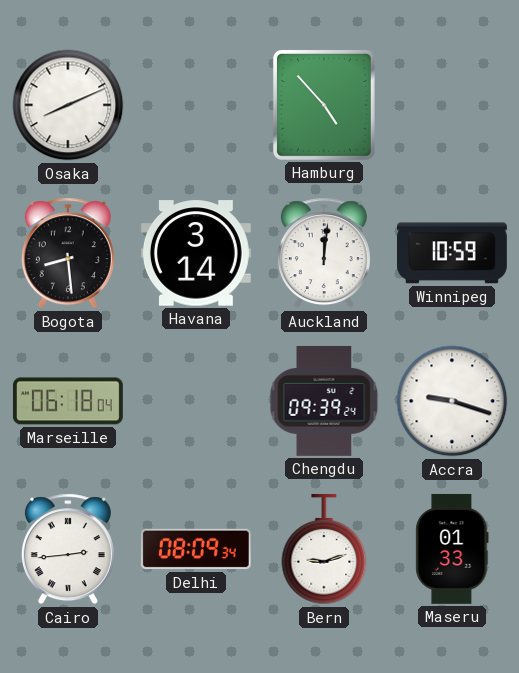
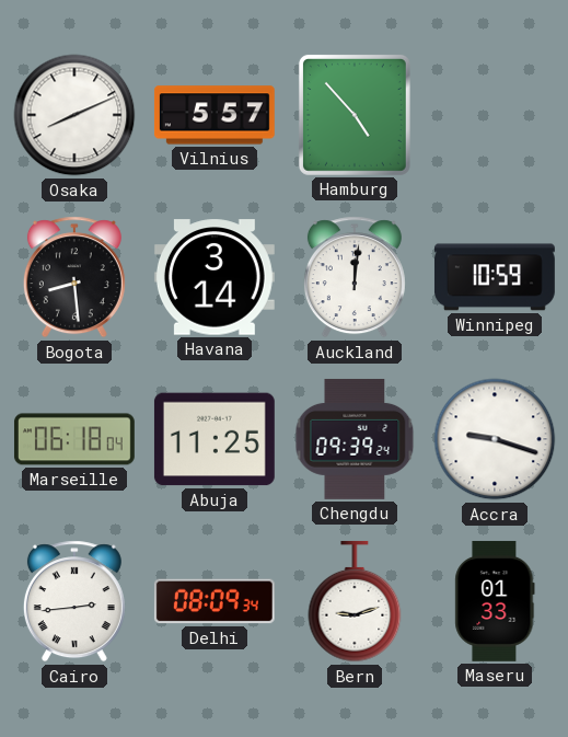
Vilnius: none -> 5:57
Abuja: none -> 11:25
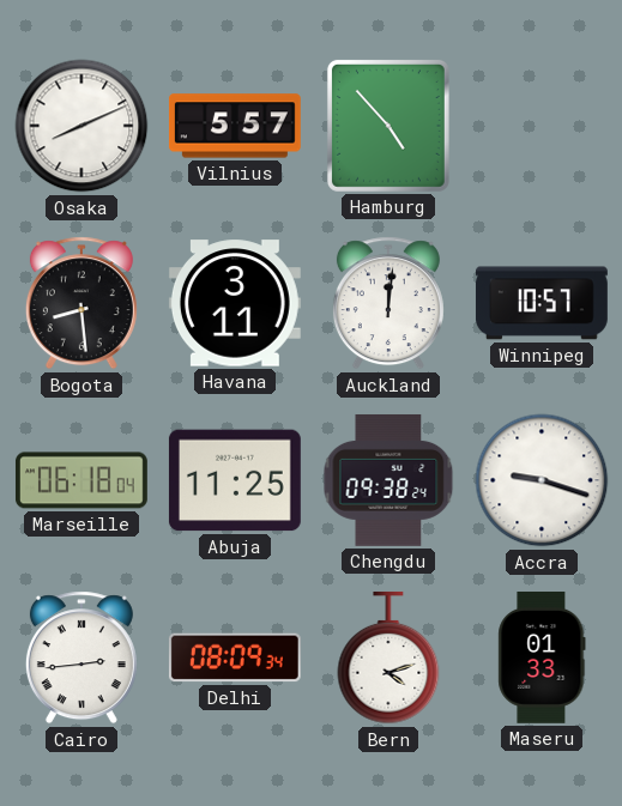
Havana: 3:14 -> 3:11
Winnipeg: 10:59 -> 10:57
Chengdu: 09:39 -> 09:38
Bern: 9:12 -> 4:12
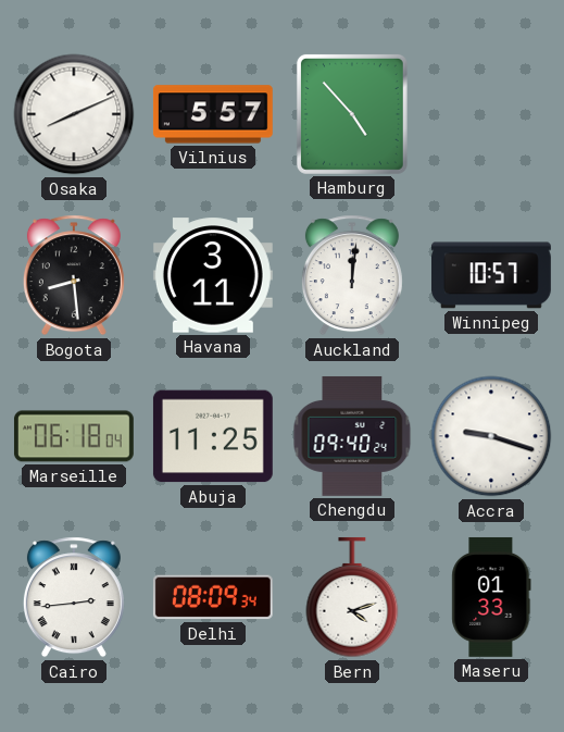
Chengdu: 09:38 -> 09:40
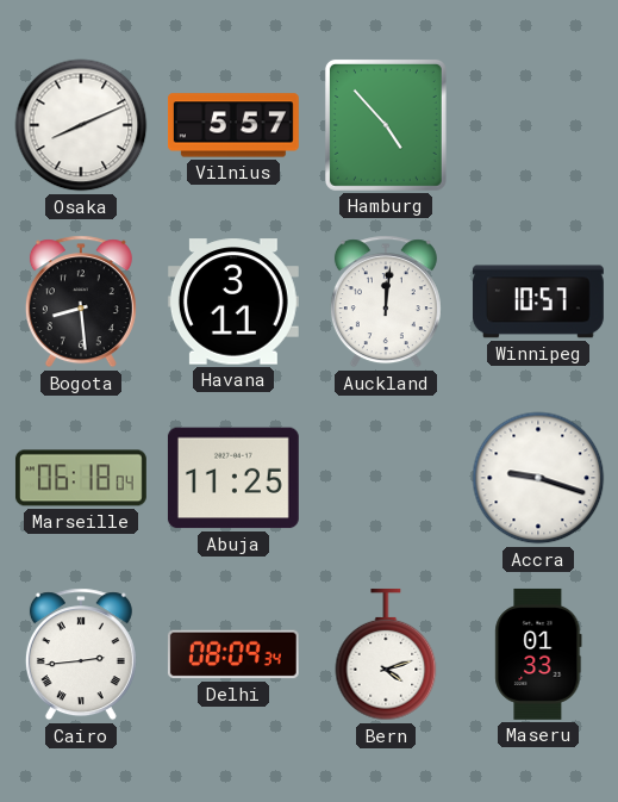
Chengdu: 09:40 -> none
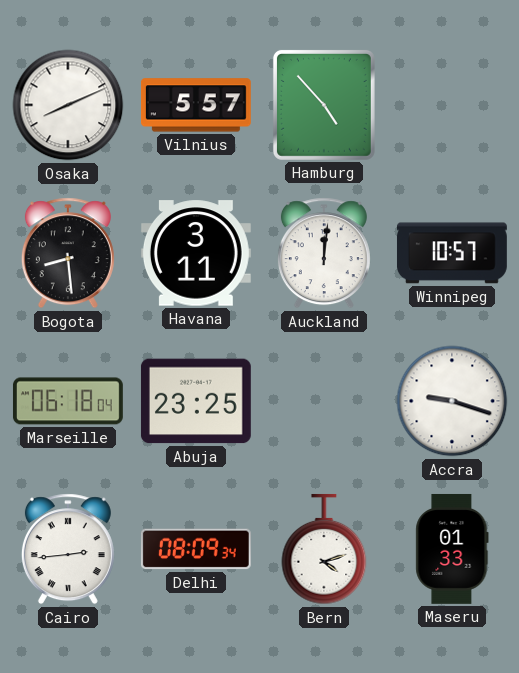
Abuja: 11:25 -> 23:25
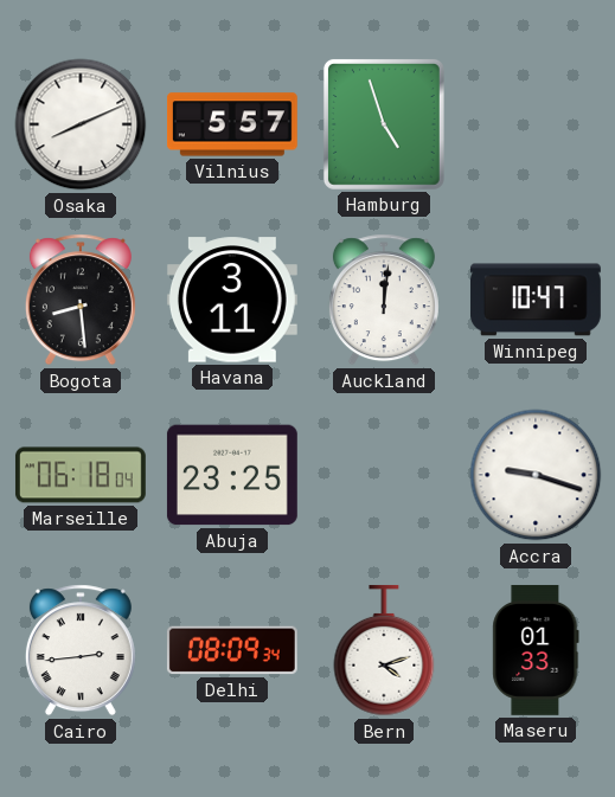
Hamburg: 4:53 -> 4:57
Winnipeg: 10:57 -> 10:47
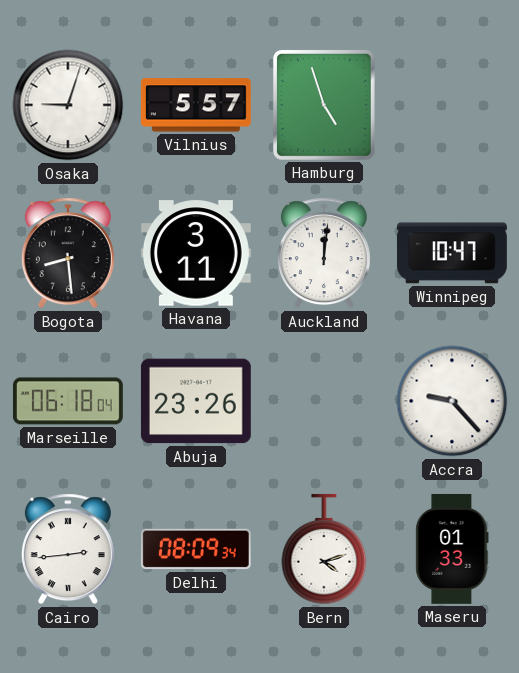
Osaka: 8:11 -> 9:03
Abuja: 23:25 -> 23:26
Accra: 9:18 -> 9:23
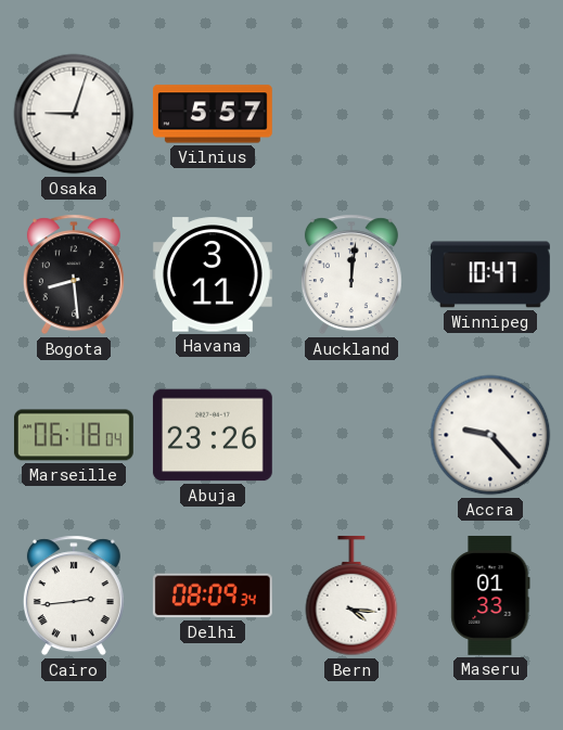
Hamburg: 4:57 -> none
Bern: 4:12 -> 4:16
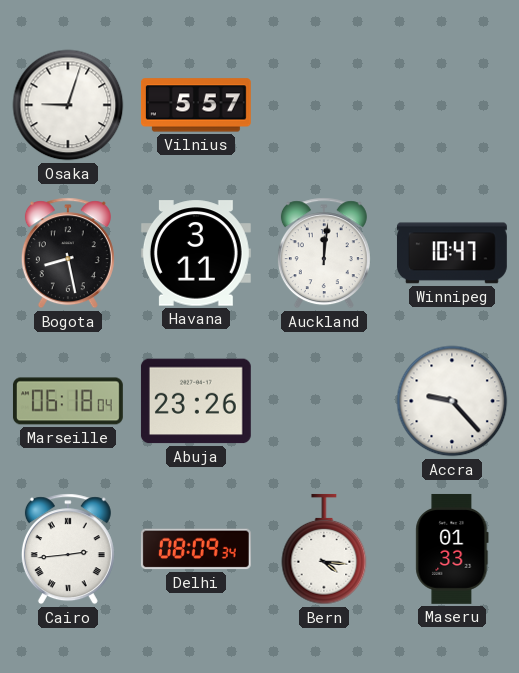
Bogota: 8:29 -> 8:28
